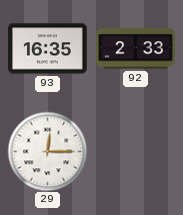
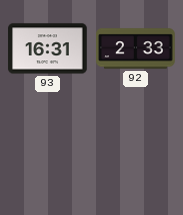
93: 16:35 -> 16:31
29: 12:15 -> none
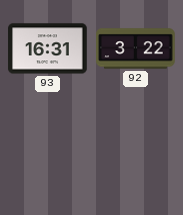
92: 2:33 -> 3:22
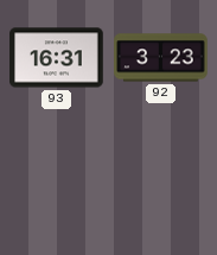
92: 3:22 -> 3:23
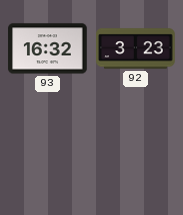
93: 16:31 -> 16:32
